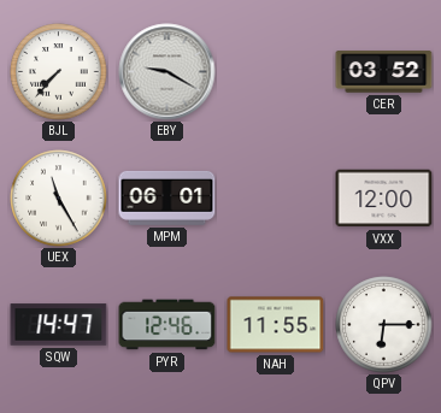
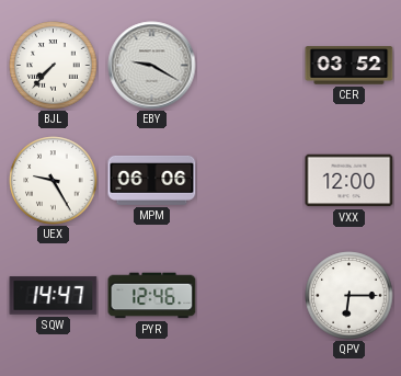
UEX: 11:25 -> 9:25
MPM: 06:01 -> 06:06
NAH: 11:55 -> none
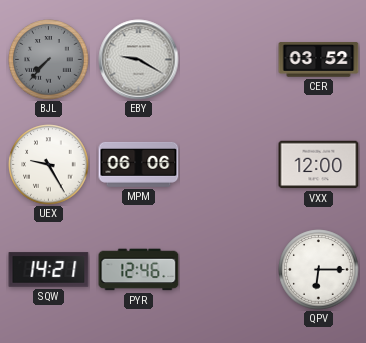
BJL dial: white -> grey
SQW: 14:47 -> 14:21
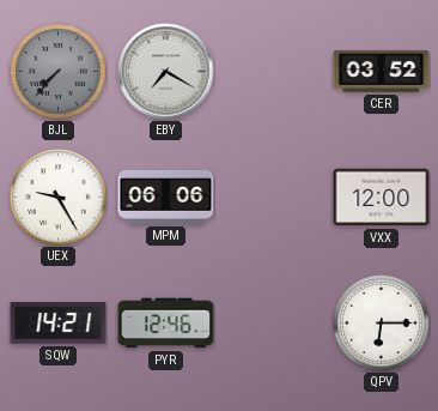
EBY: 9:20 -> 7:20
